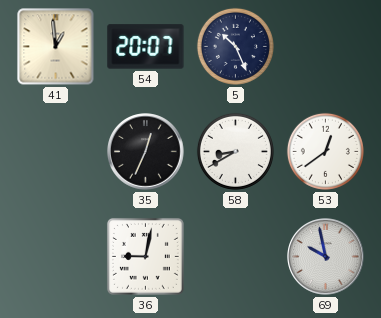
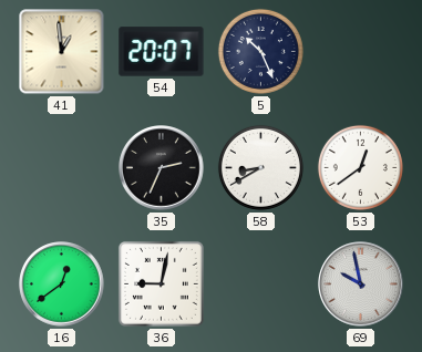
35: 12:34 -> 2:34
16: none -> 12:39
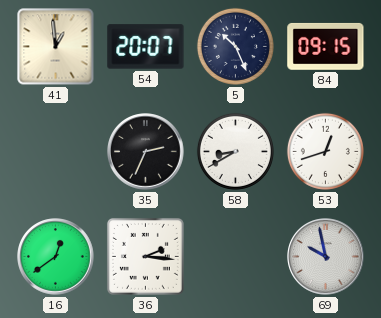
84: none -> 09:15
53: 12:39 -> 12:42
36: 9:02 -> 2:16
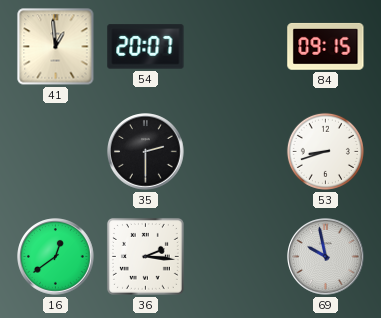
5: 10:26 -> none
35: 2:34 -> 2:30
58: 8:40 -> none
53: 12:42 -> 8:42
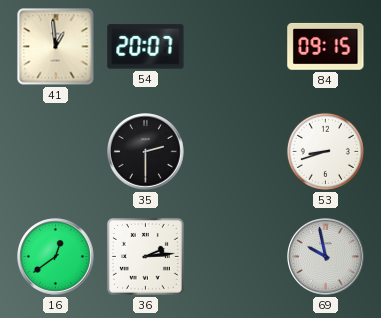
36: 2:16 -> 2:14
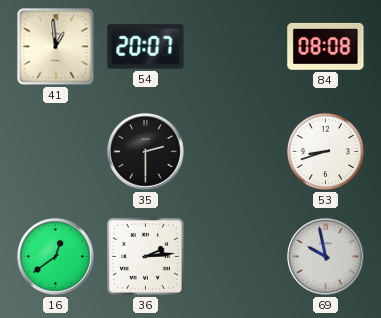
84: 09:15 -> 08:08
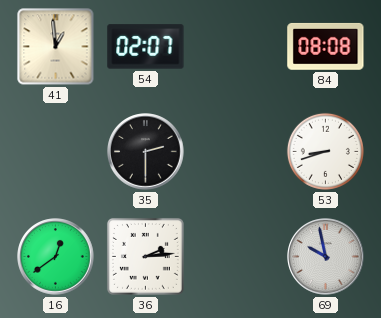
54: 20:07 -> 02:07
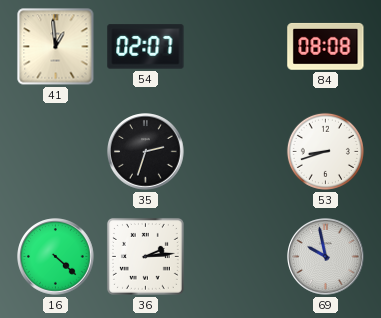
35: 2:30 -> 2:33
16: 12:39 -> 4:22
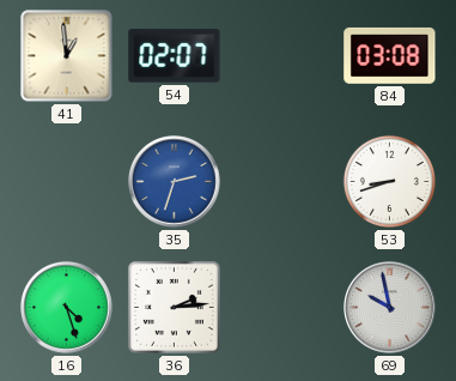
84: 08:08 -> 03:08
35 dial: black -> blue
16: 4:22 -> 4:27
